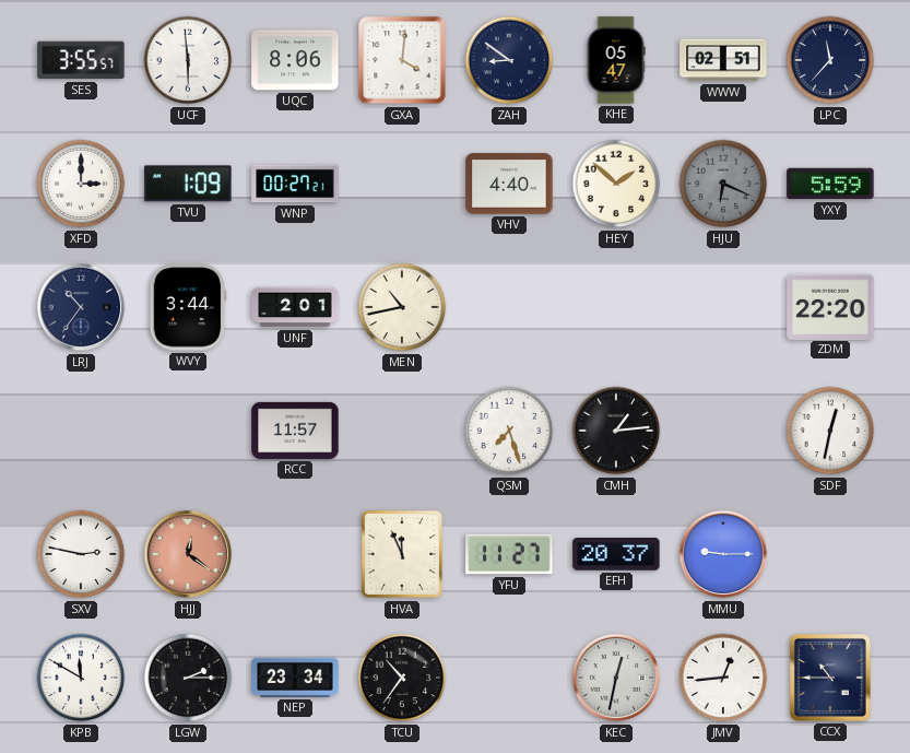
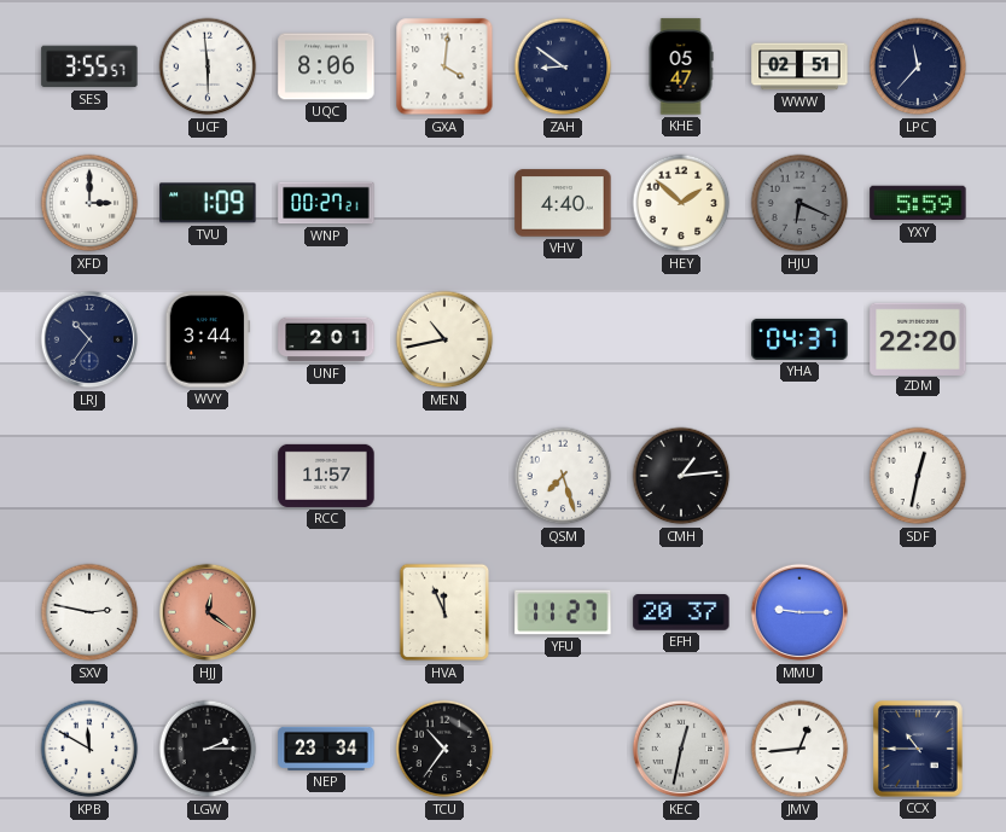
YHA: none -> 04:37
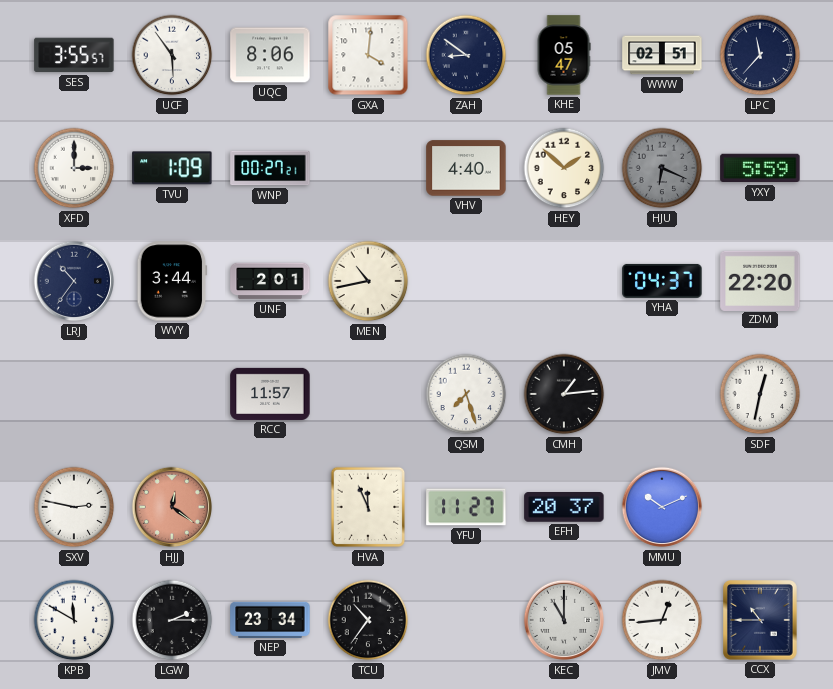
UCF: 5:59 -> 5:54
MMU: 9:15 -> 10:11
KEC: 12:32 -> 11:00
